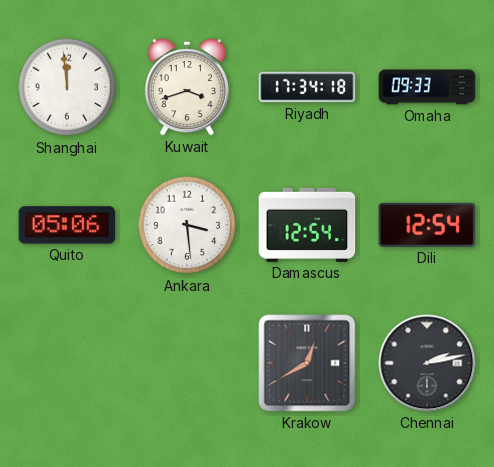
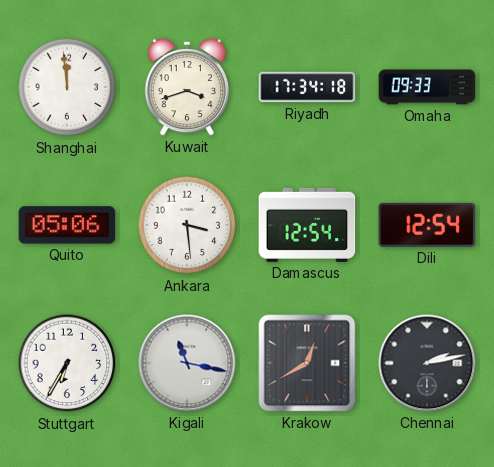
Stuttgart: none -> 6:35
Kigali: none -> 11:17
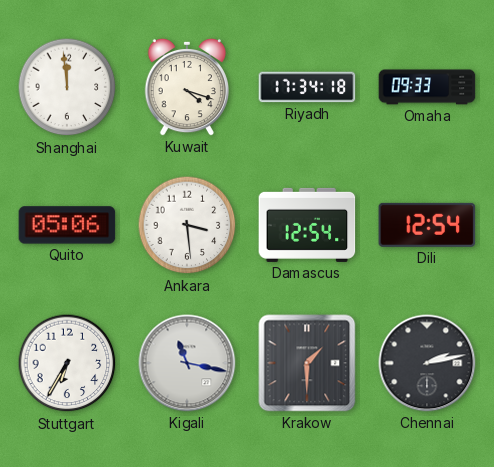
Kuwait: 3:42 -> 4:18
Krakow: 12:40 -> 1:30
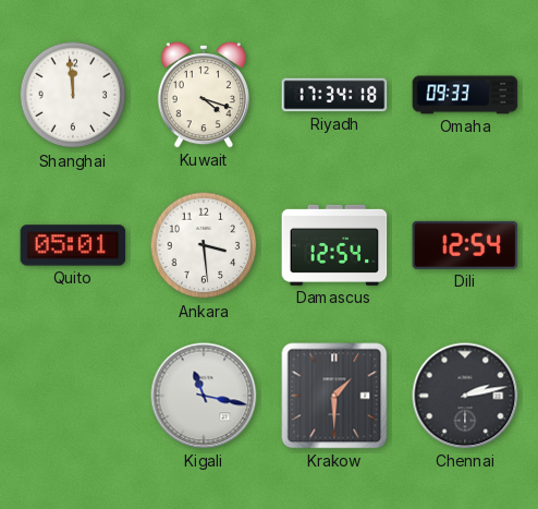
Quito: 05:06 -> 05:01
Stuttgart: 6:35 -> none
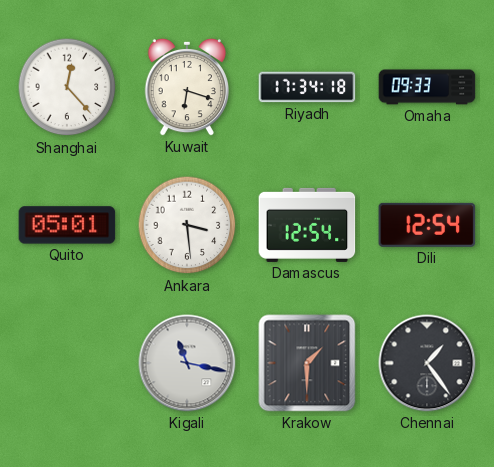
Shanghai: 11:59 -> 12:23
Kuwait: 4:18 -> 6:18
Chennai: 2:13 -> 1:24
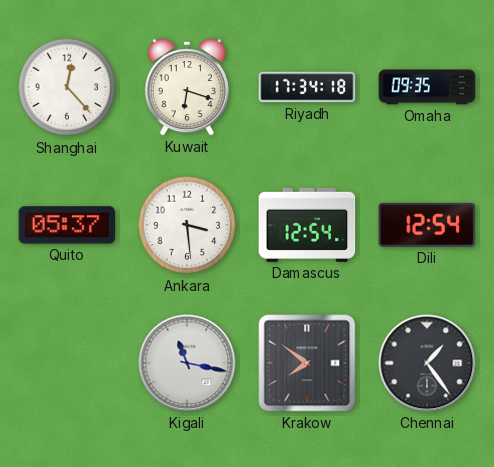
Omaha: 09:33 -> 09:35
Quito: 05:01 -> 05:37
Krakow: 1:30 -> 7:51
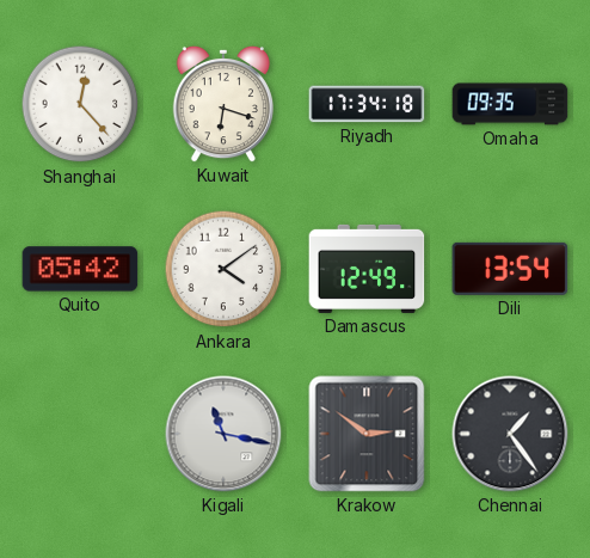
Quito: 05:37 -> 05:42
Ankara: 3:29 -> 4:09
Damascus: 12:54 -> 12:49
Dili: 12:54 -> 13:54
Krakow: 7:51 -> 2:51
